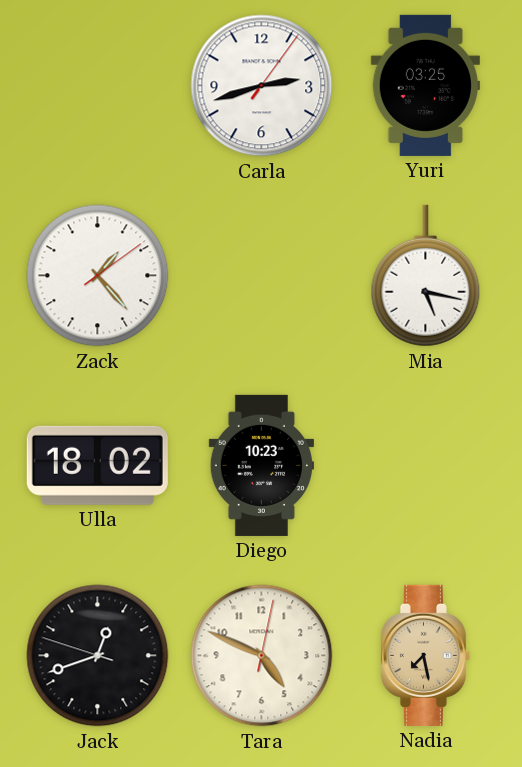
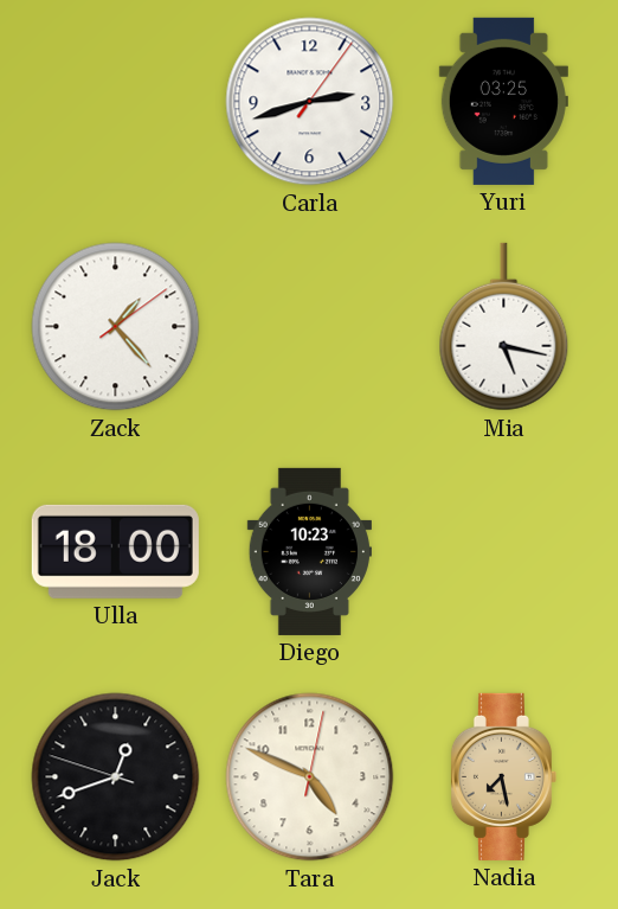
Ulla: 18:02 -> 18:00
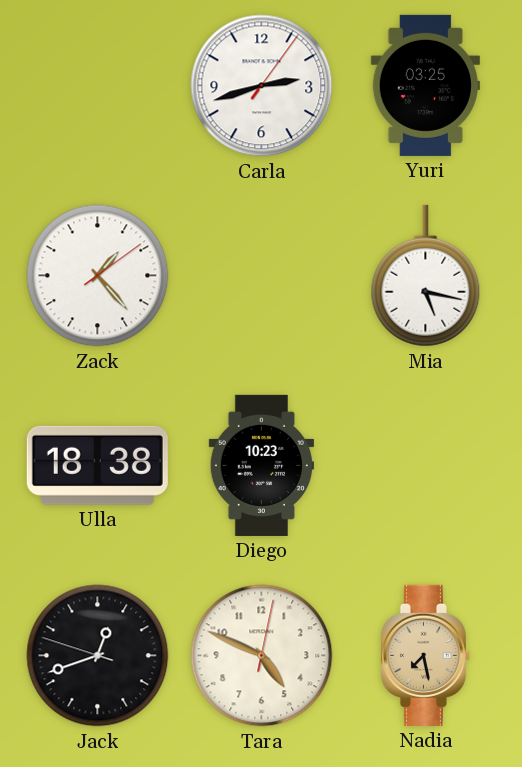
Ulla: 18:00 -> 18:38
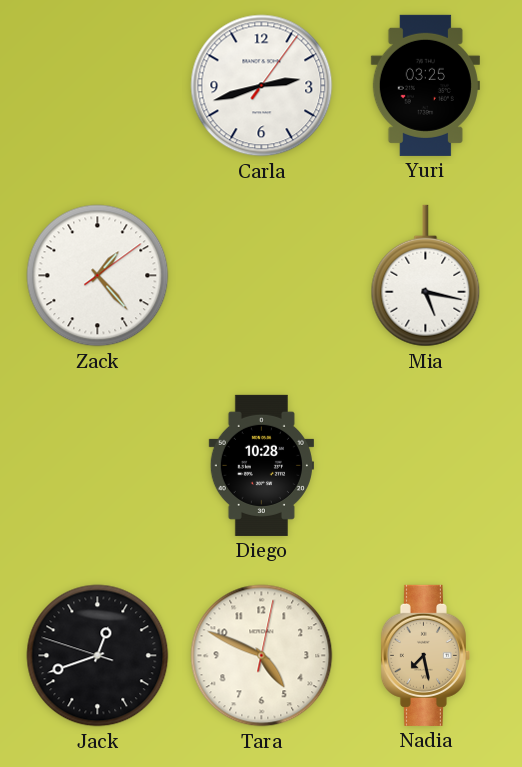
Ulla: 18:38 -> none
Diego: 10:23 -> 10:28
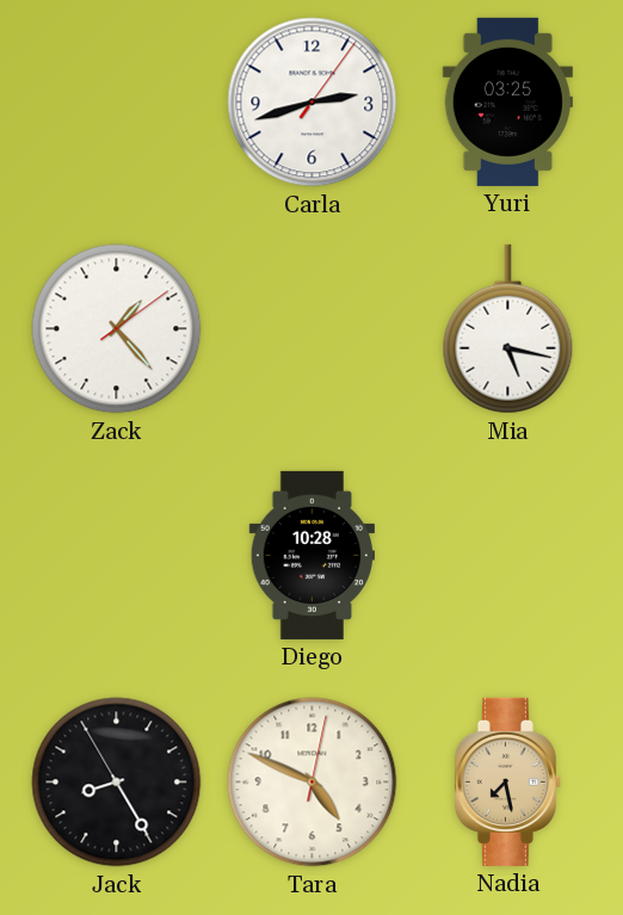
Jack: 12:41 -> 8:24
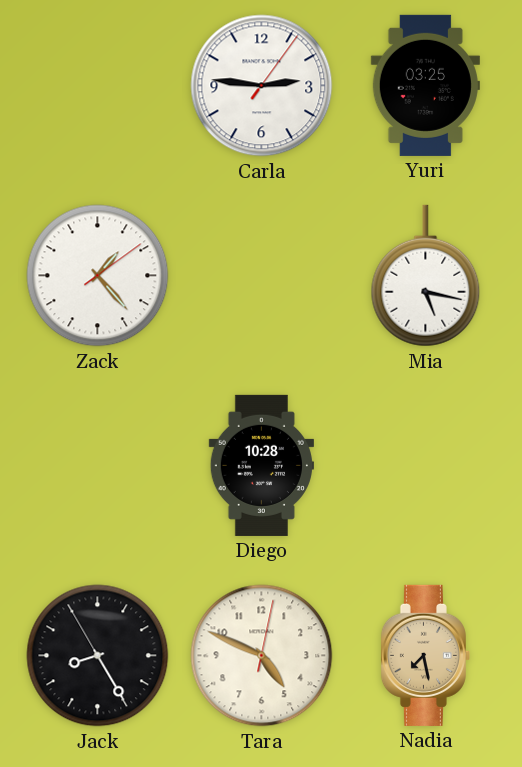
Carla: 2:42 -> 2:46
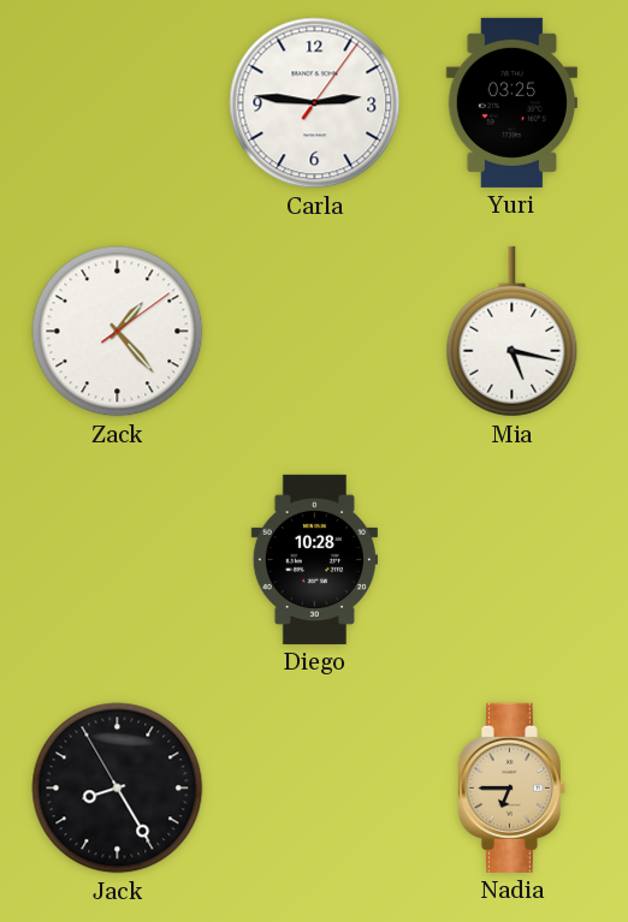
Tara: 4:49 -> none
Nadia: 7:28 -> 6:45
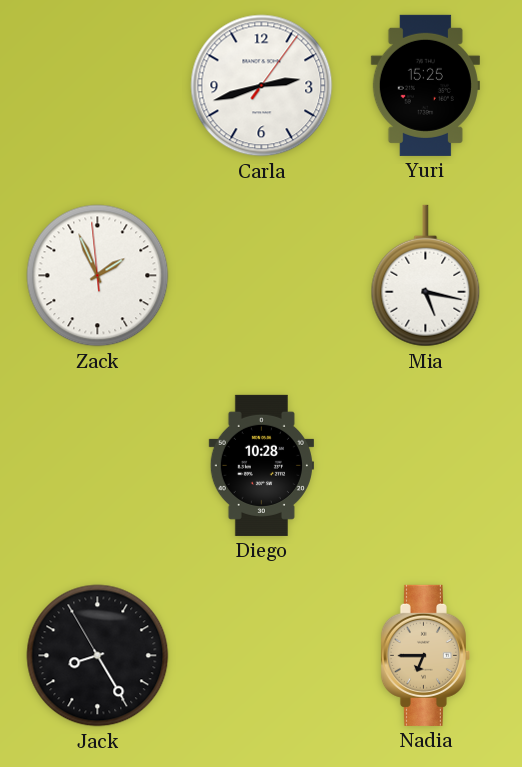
Carla: 2:46 -> 2:42
Yuri: 03:25 -> 15:25
Zack: 1:23 -> 1:55
